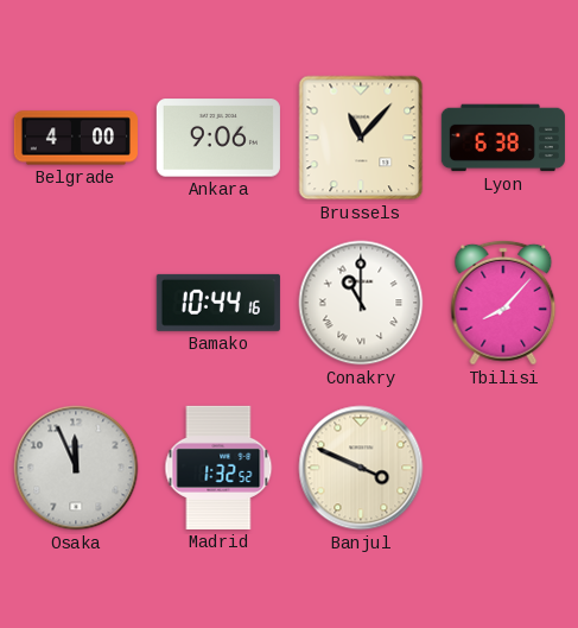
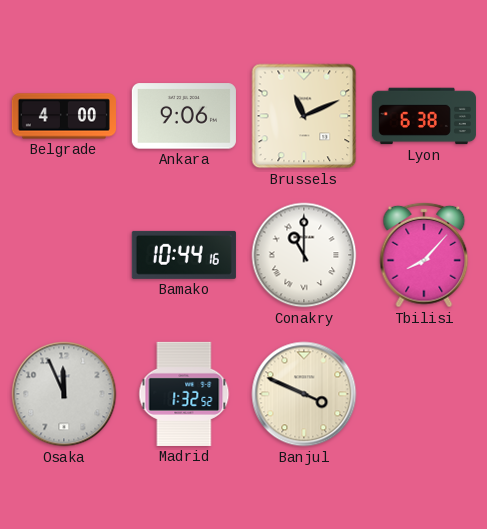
Brussels: 11:07 -> 11:11
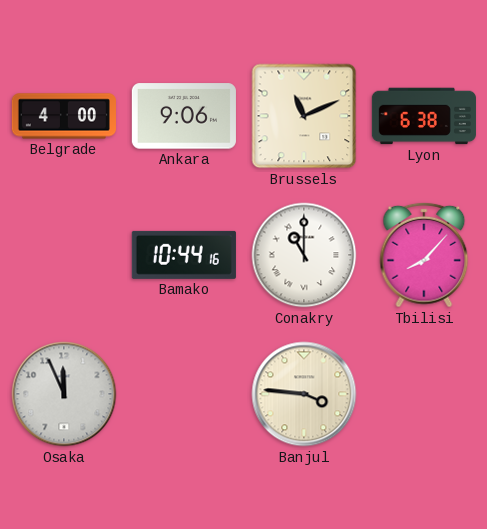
Madrid: 1:32 -> none
Banjul: 3:49 -> 3:46
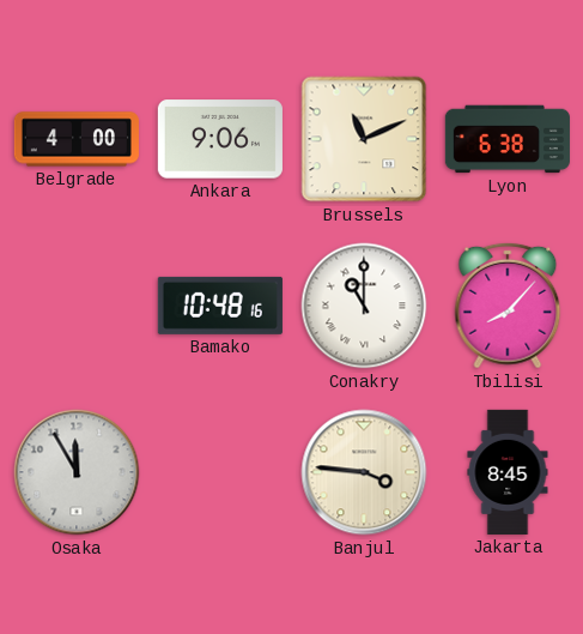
Bamako: 10:44 -> 10:48
Osaka: 11:56 -> 11:55
Jakarta: none -> 8:45
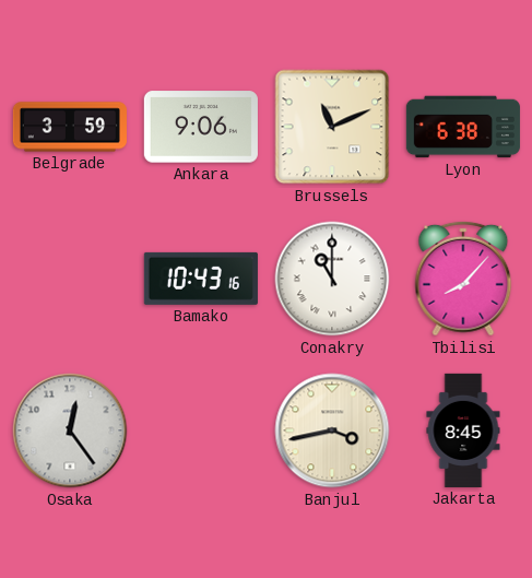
Belgrade: 4:00 -> 3:59
Bamako: 10:48 -> 10:43
Osaka: 11:55 -> 12:24
Banjul: 3:46 -> 3:43
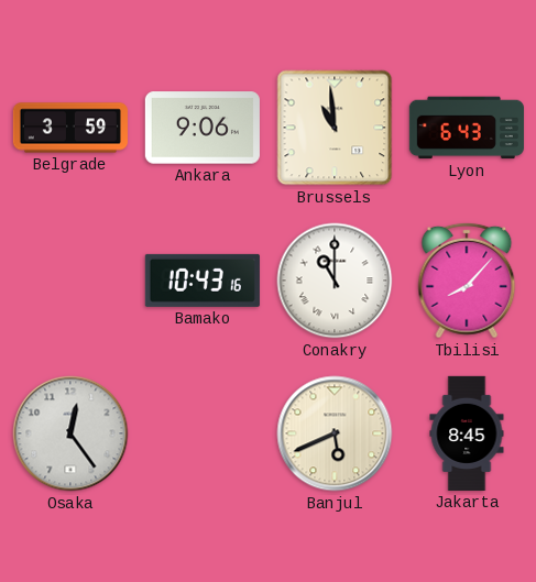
Brussels: 11:11 -> 10:59
Lyon: 6:38 -> 6:43
Banjul: 3:43 -> 5:41
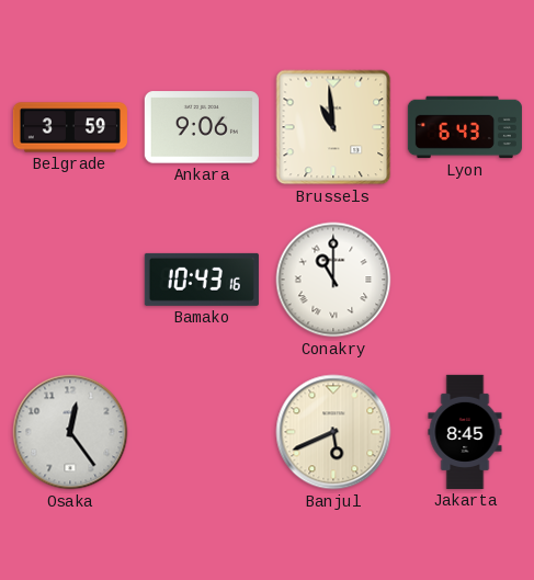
Tbilisi: 8:07 -> none
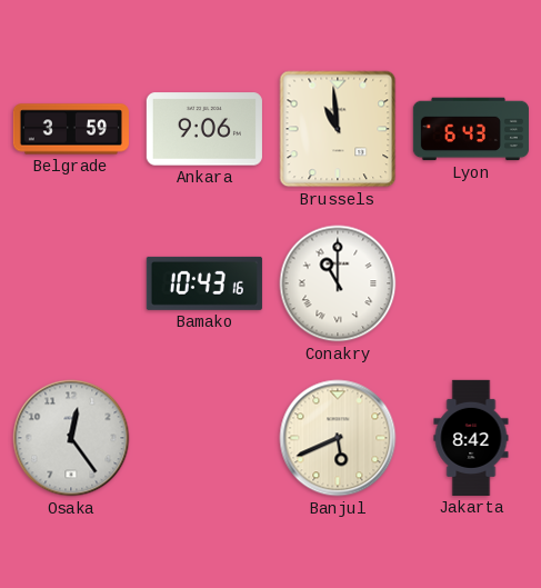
Jakarta: 8:45 -> 8:42
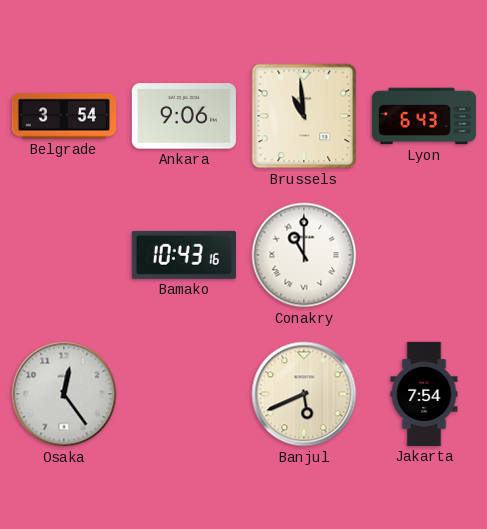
Belgrade: 3:59 -> 3:54
Jakarta: 8:42 -> 7:54
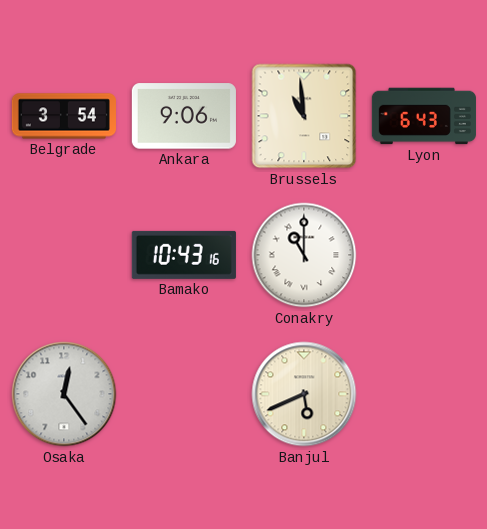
Jakarta: 7:54 -> none
